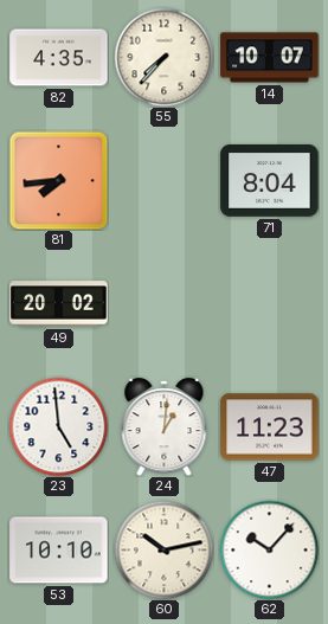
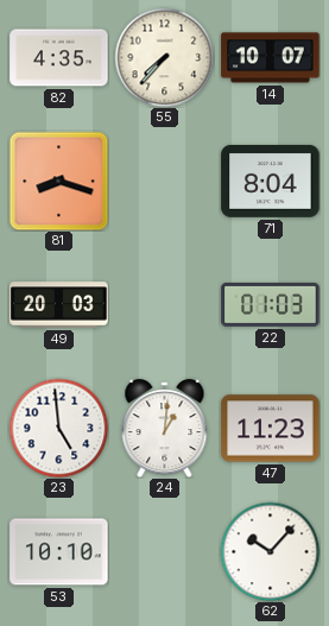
81: 7:44 -> 8:18
49: 20:02 -> 20:03
22: none -> 01:03
60: 10:13 -> none
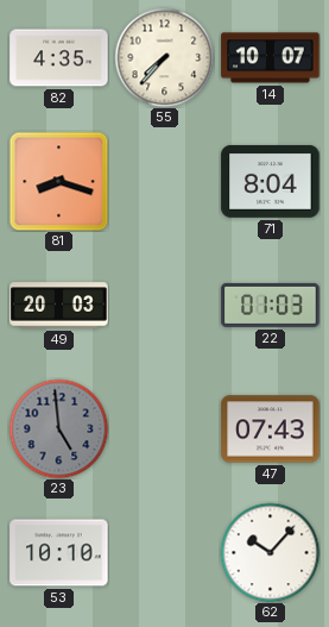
23 dial: white -> grey
24: 1:01 -> none
47: 11:23 -> 07:43
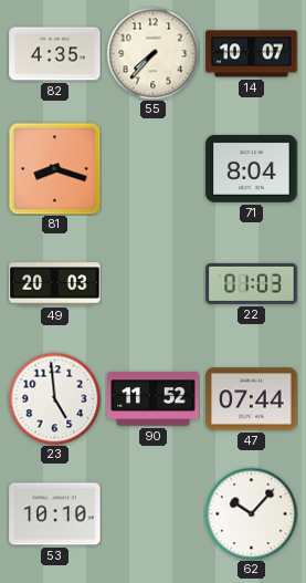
23 dial: grey -> white
90: none -> 11:52
47: 07:43 -> 07:44
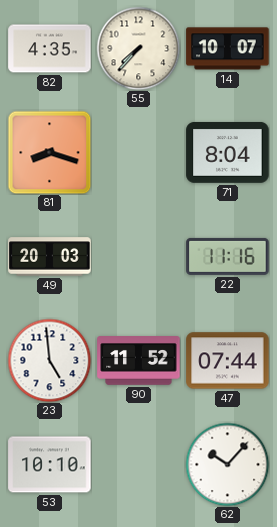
22: 01:03 -> 11:16
